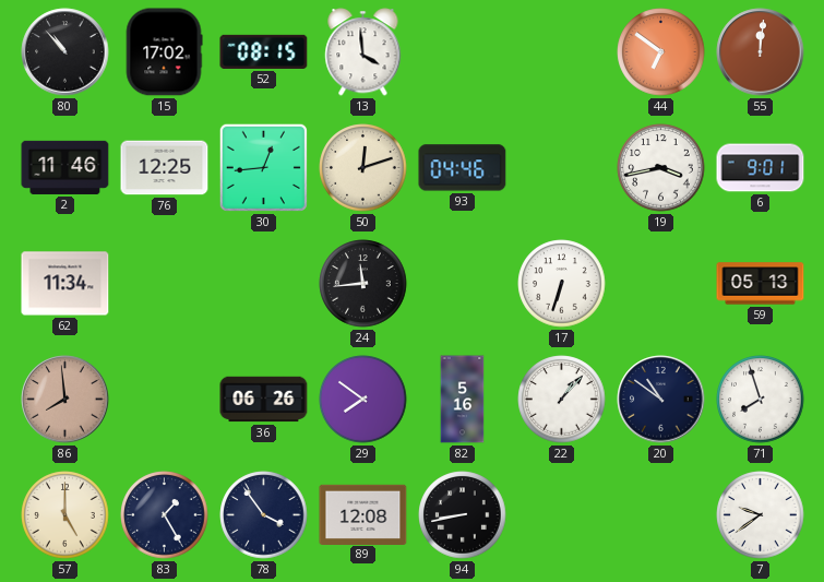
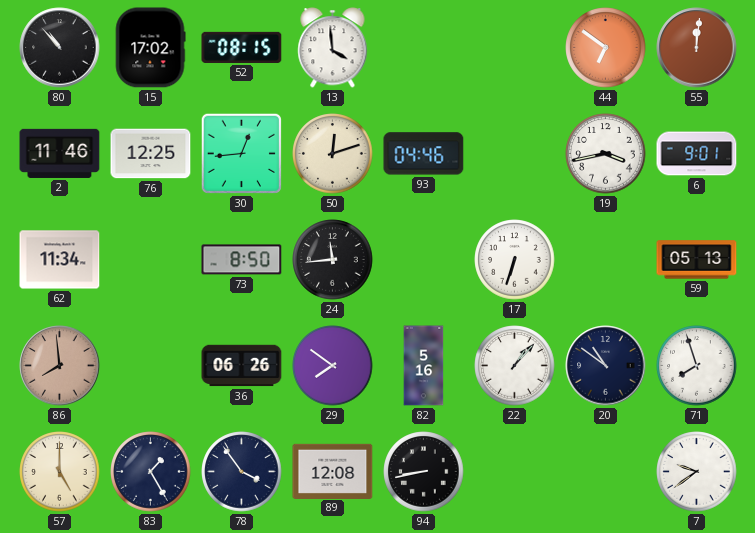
73: none -> 8:50
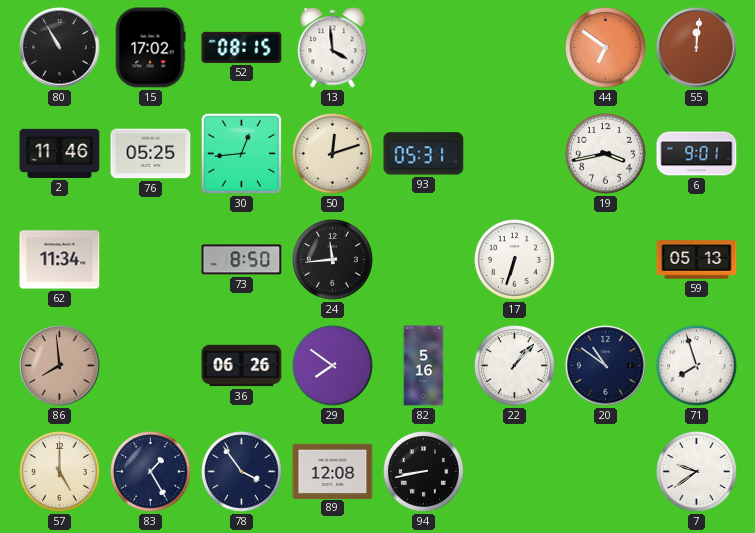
80: 10:53 -> 10:55
76: 12:25 -> 05:25
93: 04:46 -> 05:31
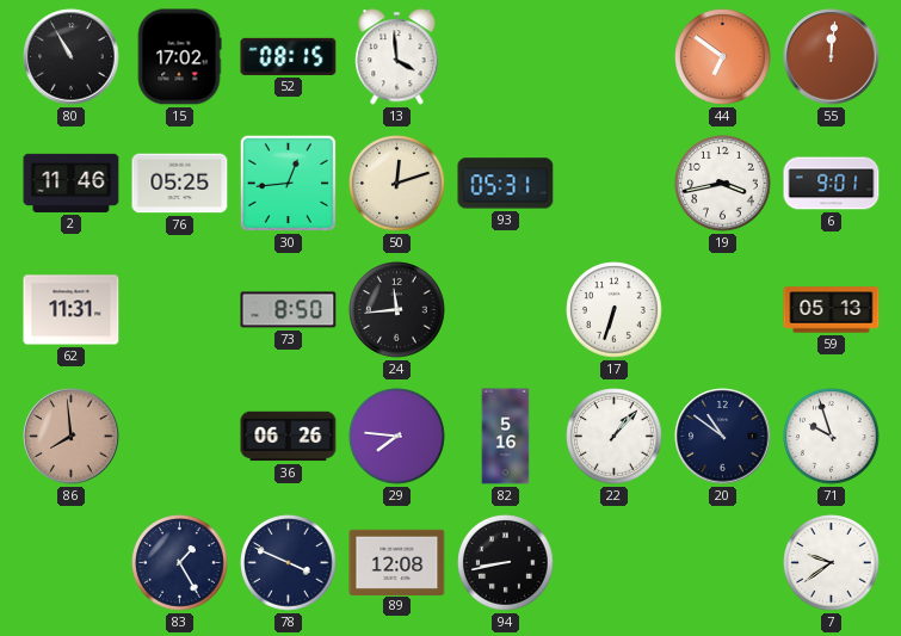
62: 11:34 -> 11:31
29: 7:51 -> 7:46
71: 7:57 -> 9:57
57: 5:00 -> none
78: 3:54 -> 3:49
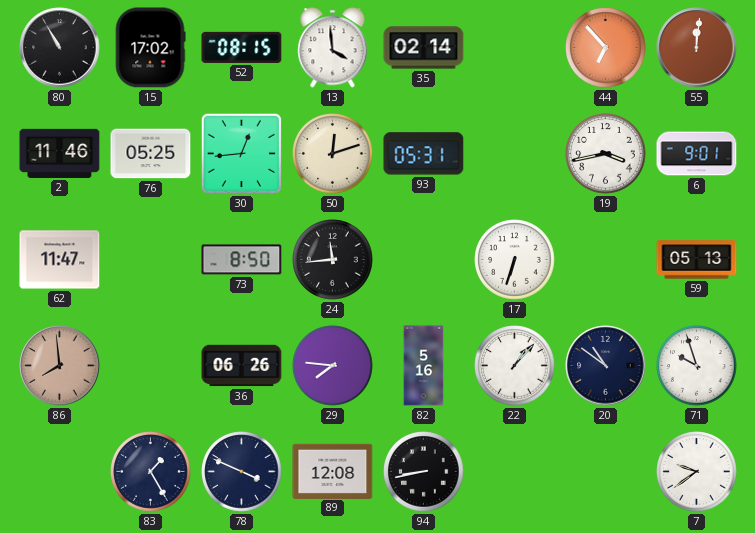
35: none -> 02:14
44: 6:51 -> 6:53
62: 11:31 -> 11:47
